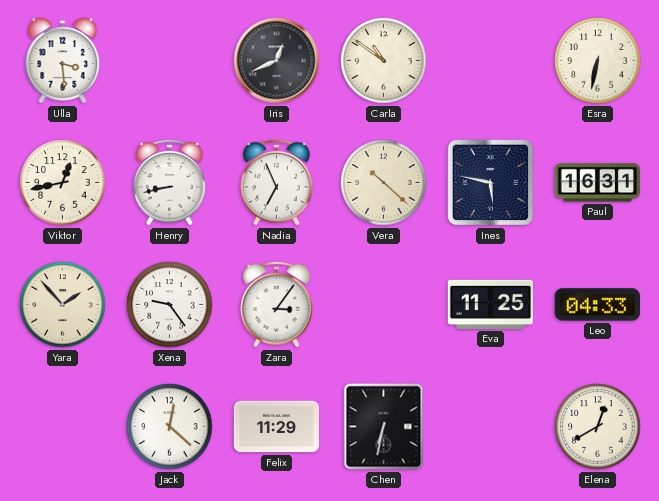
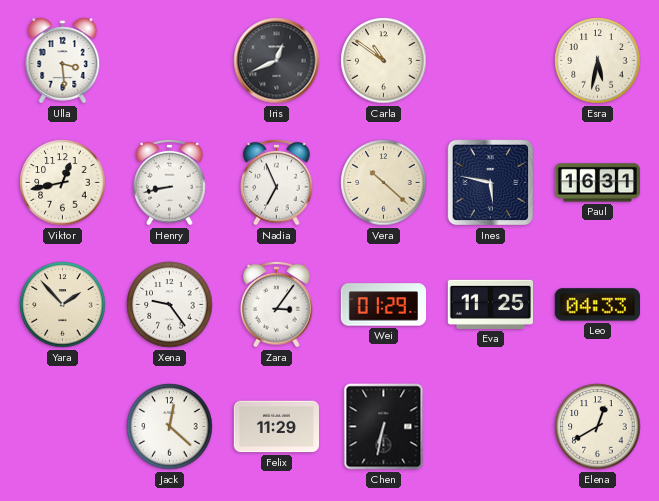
Esra: 6:32 -> 5:32
Wei: none -> 01:29
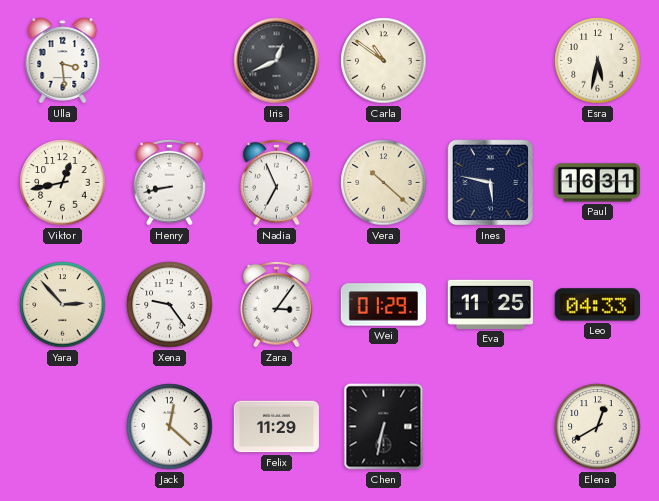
Yara: 1:53 -> 2:53
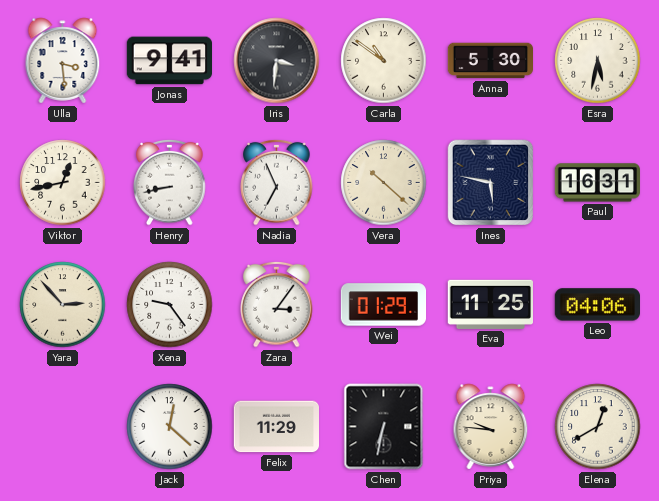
Jonas: none -> 9:41
Iris: 12:41 -> 3:31
Anna: none -> 5:30
Leo: 04:33 -> 04:06
Priya: none -> 9:46
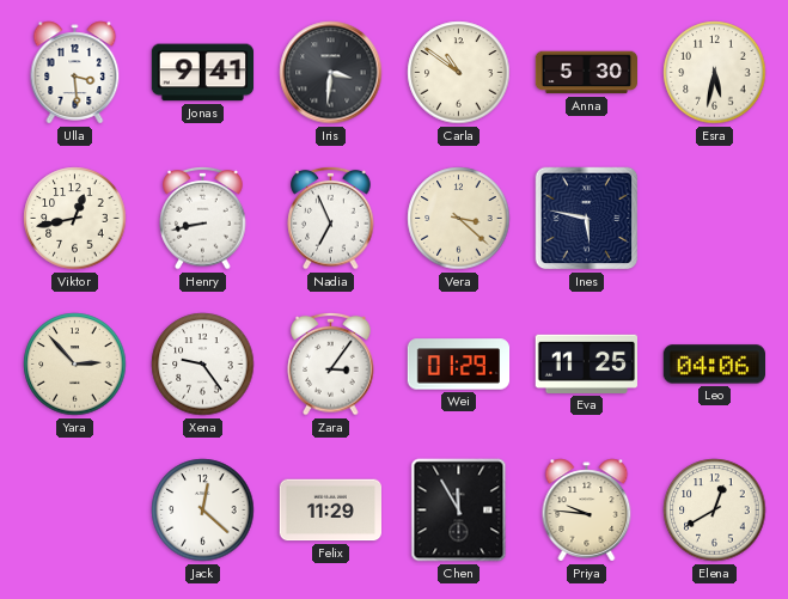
Vera: 10:22 -> 3:22
Paul: 16:31 -> none
Chen: 6:32 -> 11:55
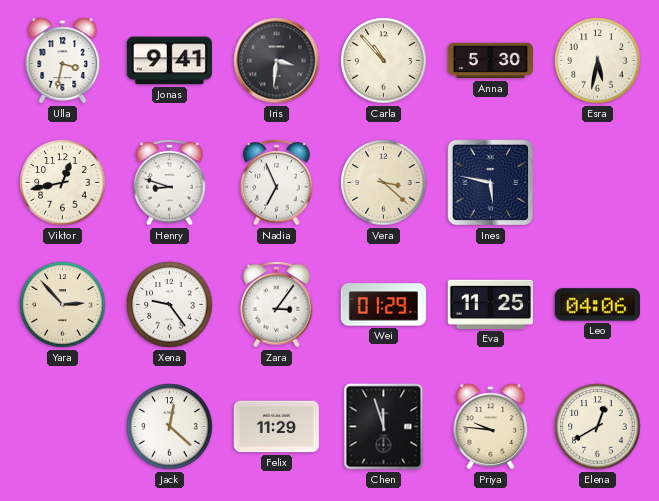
Ulla: 3:29 -> 3:32
Carla: 10:51 -> 10:53
Henry: 8:43 -> 8:48
Chen: 11:55 -> 11:57
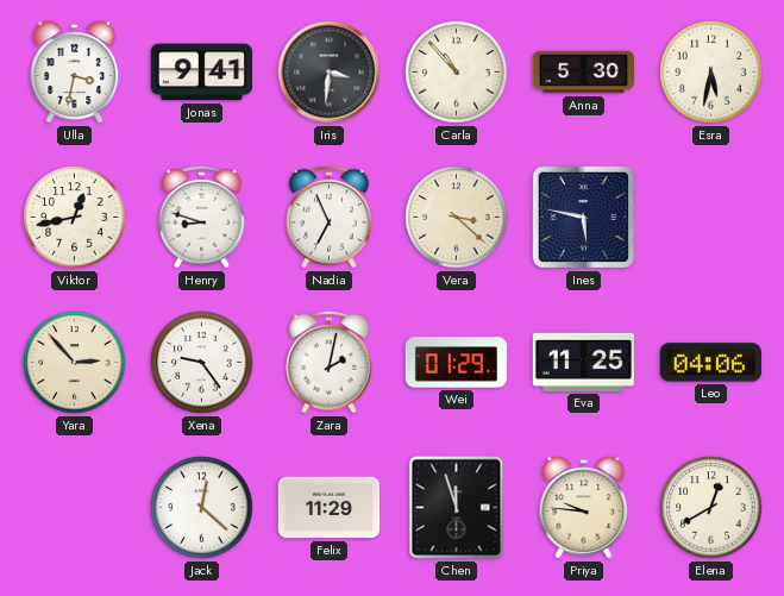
Zara: 3:06 -> 2:02
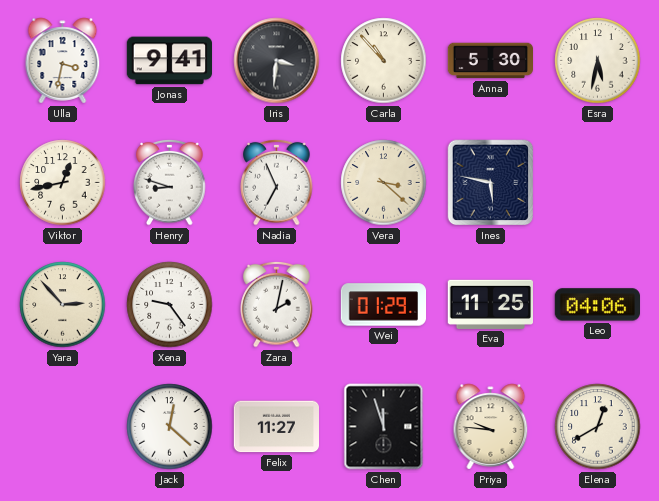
Felix: 11:29 -> 11:27
